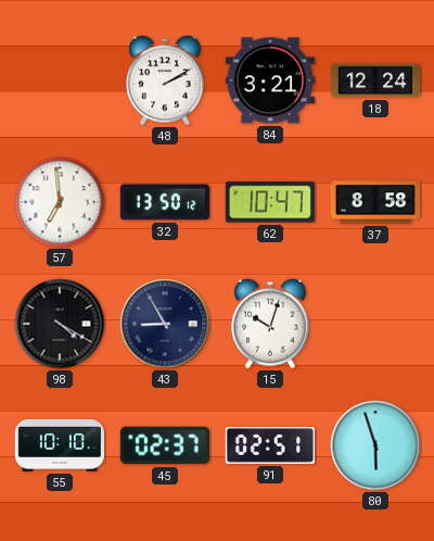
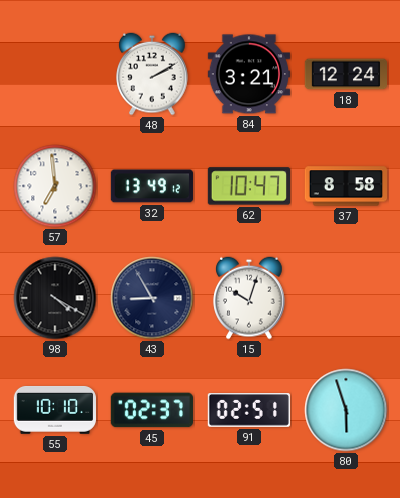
32: 13:50 -> 13:49
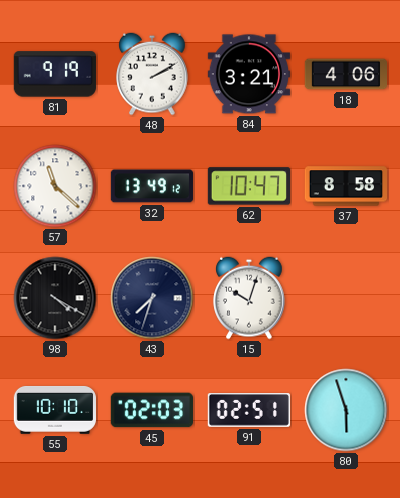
81: none -> 9:19
18: 12:24 -> 4:06
57: 6:59 -> 11:22
43: 8:55 -> 7:33
45: 02:37 -> 02:03
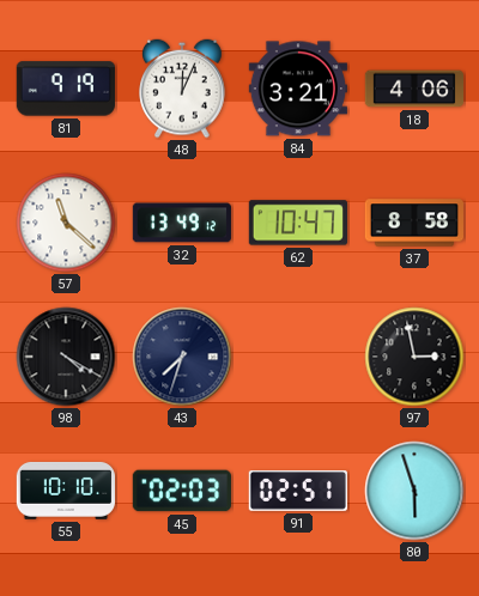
48: 2:10 -> 12:04
15: 10:03 -> none
97: none -> 2:58
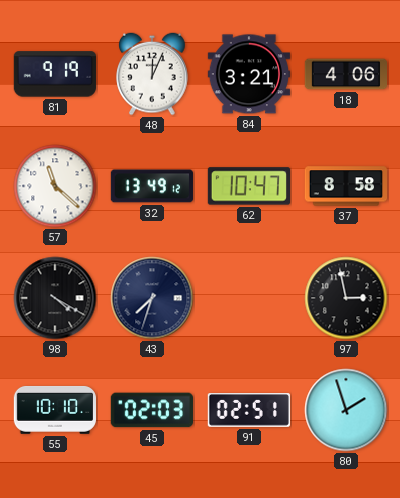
80: 5:57 -> 1:57
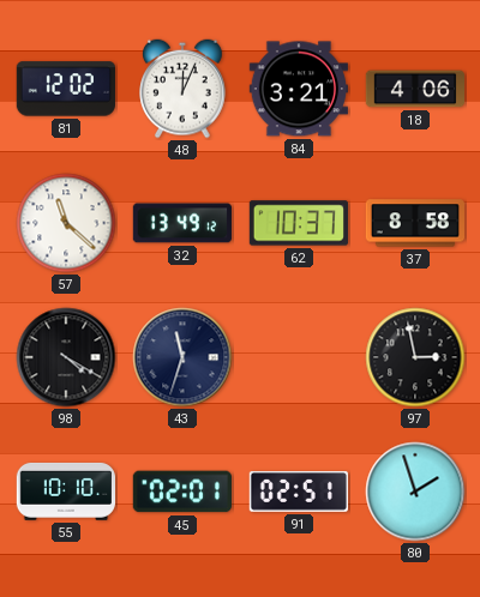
81: 9:19 -> 12:02
62: 10:47 -> 10:37
43: 7:33 -> 11:33
45: 02:03 -> 02:01
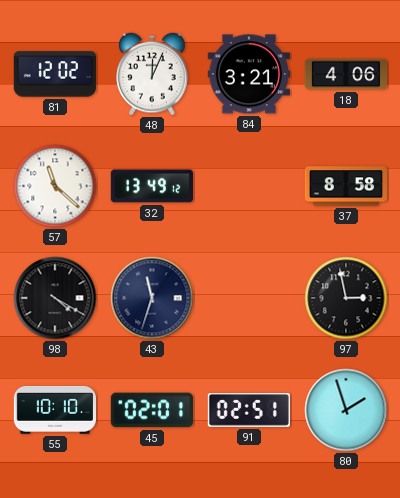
62: 10:37 -> none
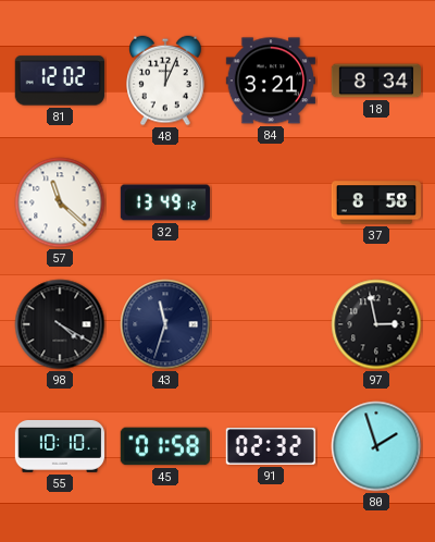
18: 4:06 -> 8:34
45: 02:01 -> 01:58
91: 02:51 -> 02:32
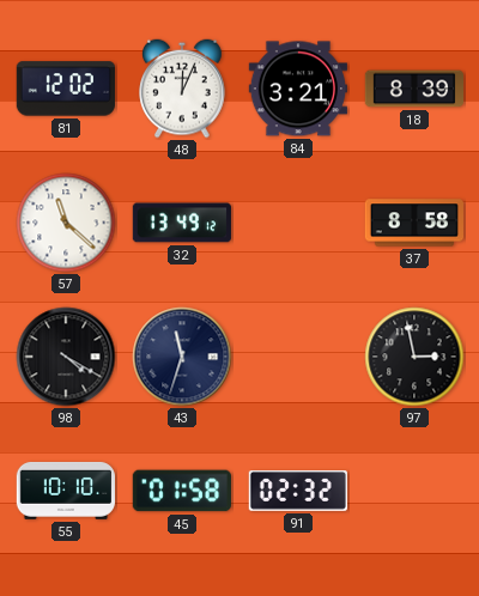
18: 8:34 -> 8:39
80: 1:57 -> none
